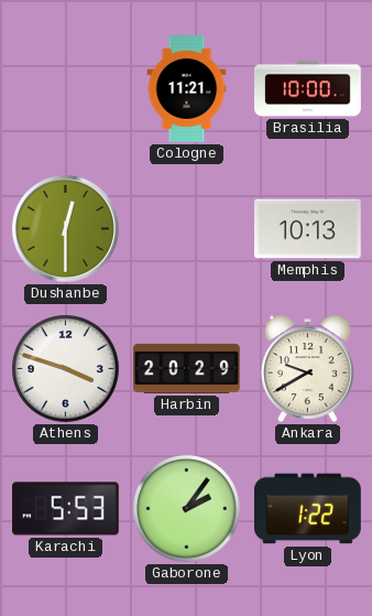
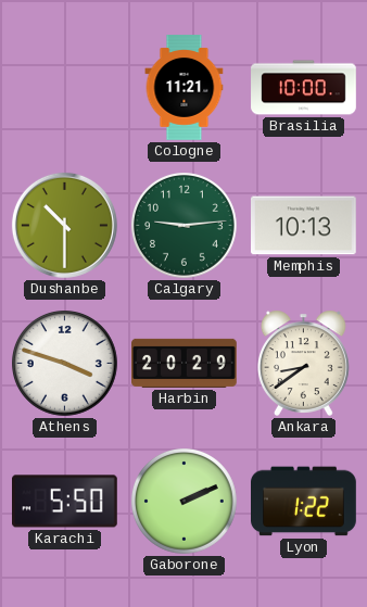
Dushanbe: 12:30 -> 10:30
Calgary: none -> 9:14
Ankara: 9:40 -> 8:39
Karachi: 5:53 -> 5:50
Gaborone: 2:06 -> 2:11
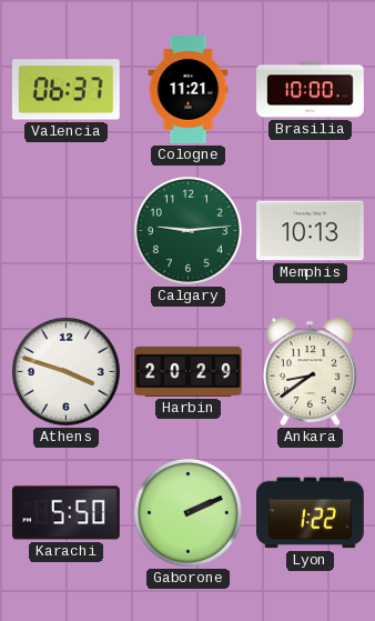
Valencia: none -> 06:37
Dushanbe: 10:30 -> none
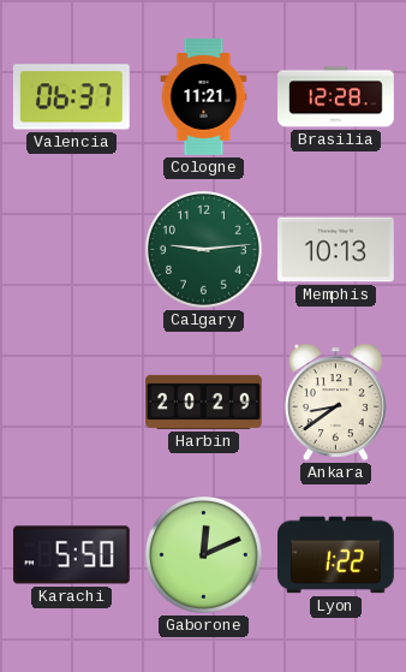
Brasilia: 10:00 -> 12:28
Athens: 3:48 -> none
Gaborone: 2:11 -> 12:11
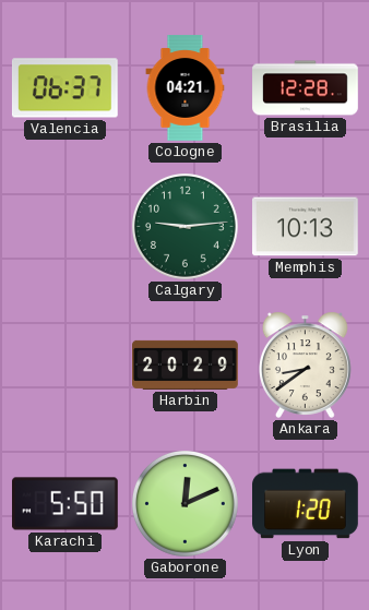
Cologne: 11:21 -> 04:21
Lyon: 1:22 -> 1:20
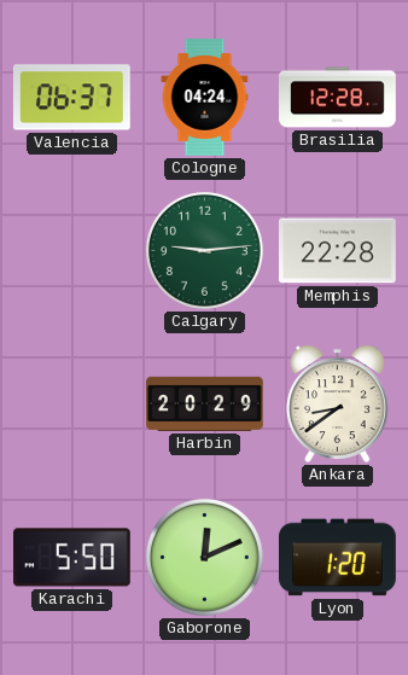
Cologne: 04:21 -> 04:24
Memphis: 10:13 -> 22:28
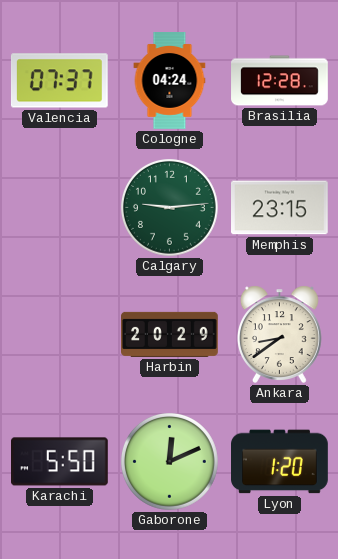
Valencia: 06:37 -> 07:37
Memphis: 22:28 -> 23:15
